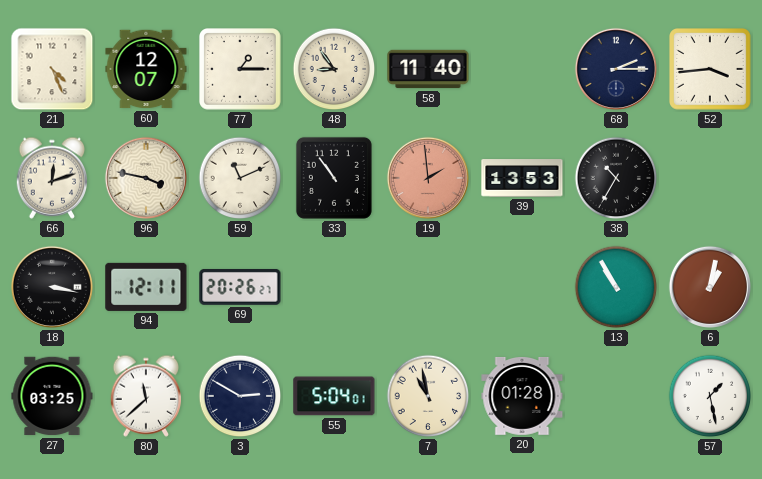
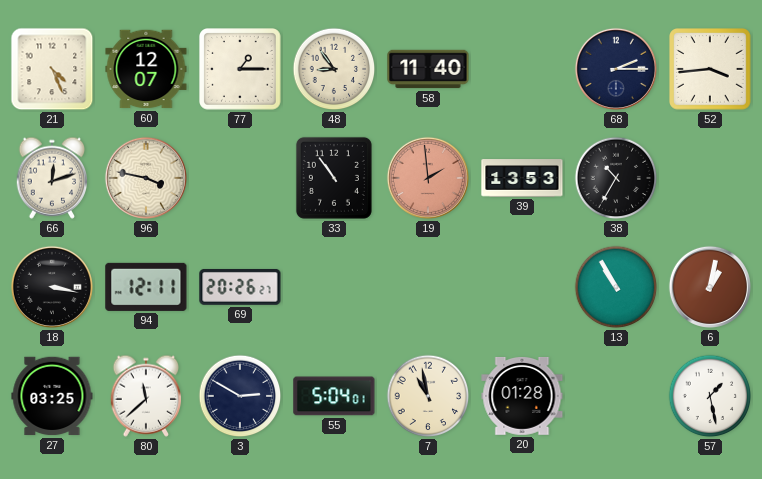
59: 11:11 -> none
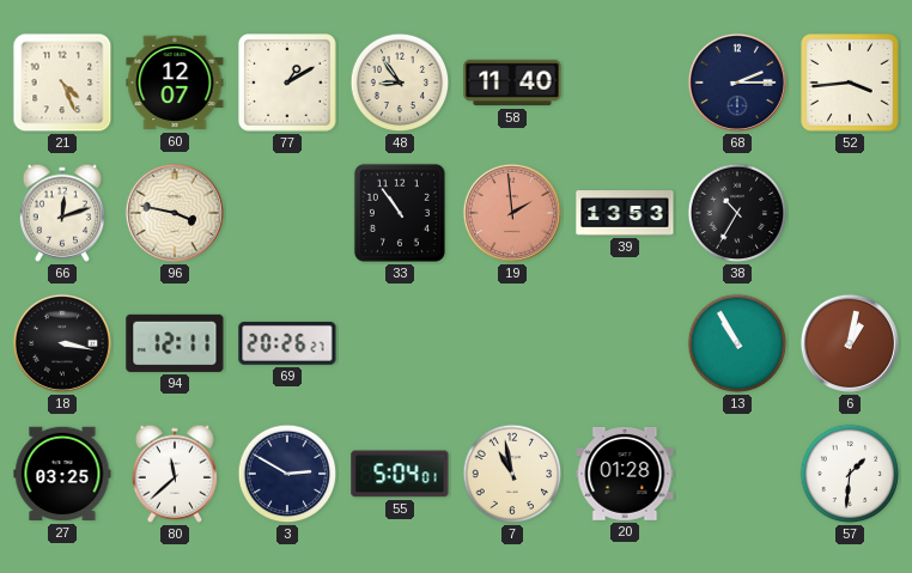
77: 1:15 -> 1:10
57: 1:28 -> 1:31
